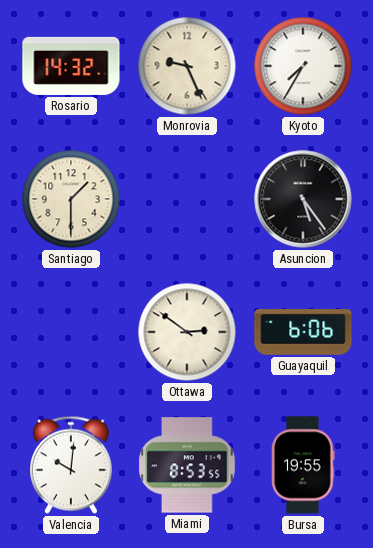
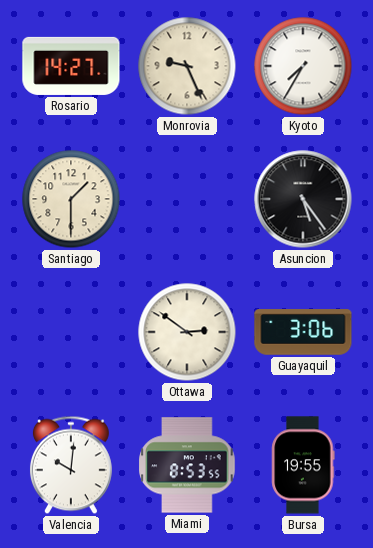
Rosario: 14:32 -> 14:27
Guayaquil: 6:06 -> 3:06
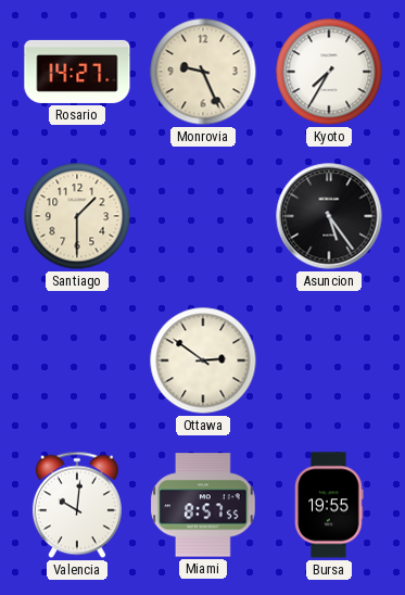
Guayaquil: 3:06 -> none
Miami: 8:53 -> 8:57
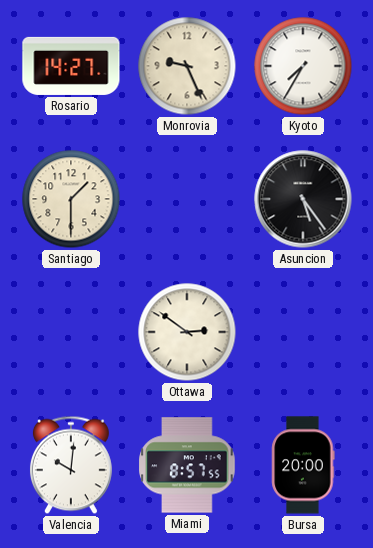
Bursa: 19:55 -> 20:00
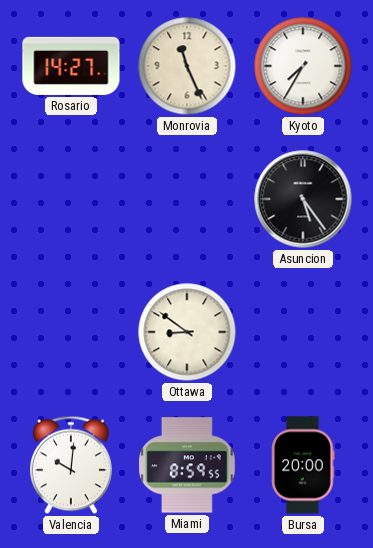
Monrovia: 9:26 -> 11:26
Santiago: 1:30 -> none
Ottawa: 2:51 -> 8:51
Miami: 8:57 -> 8:59
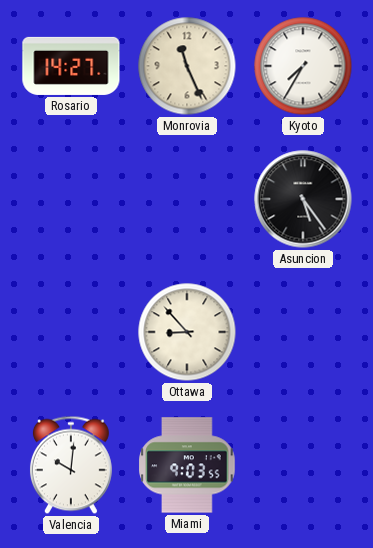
Ottawa: 8:51 -> 8:53
Miami: 8:59 -> 9:03
Bursa: 20:00 -> none
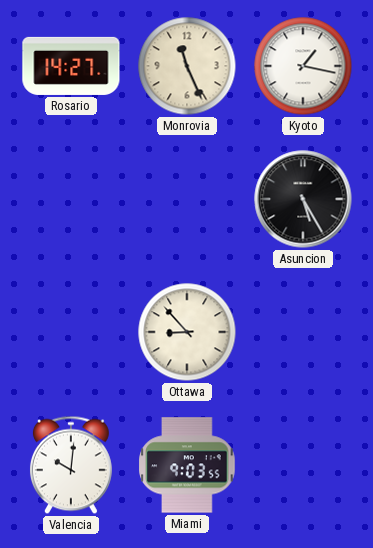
Kyoto: 7:35 -> 1:17
Asuncion: 5:24 -> 5:25
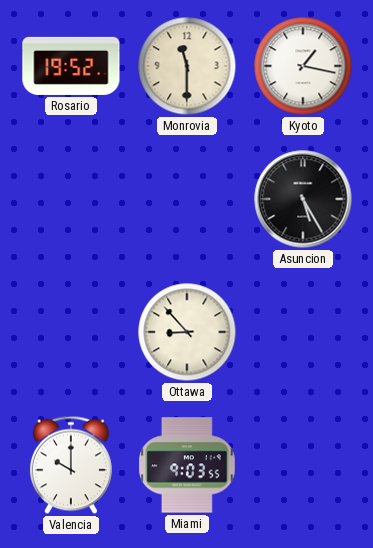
Rosario: 14:27 -> 19:52
Monrovia: 11:26 -> 11:30
Valencia: 10:01 -> 10:00
